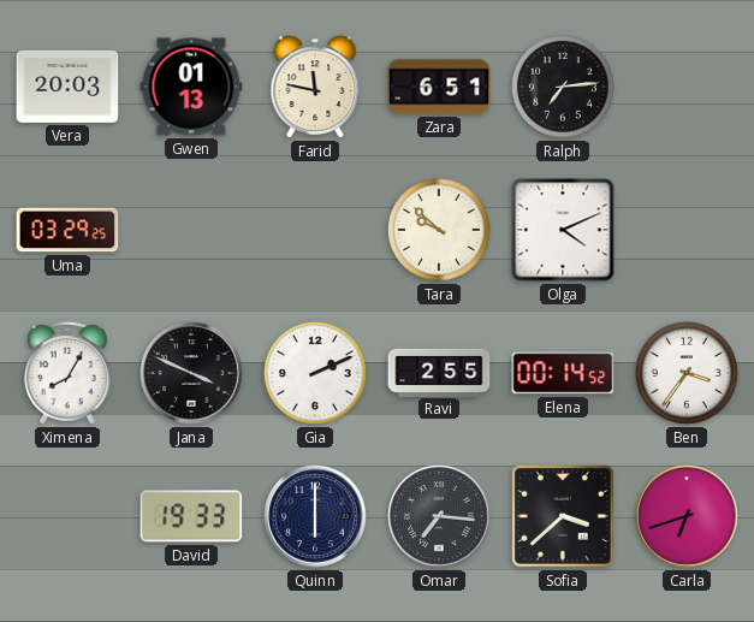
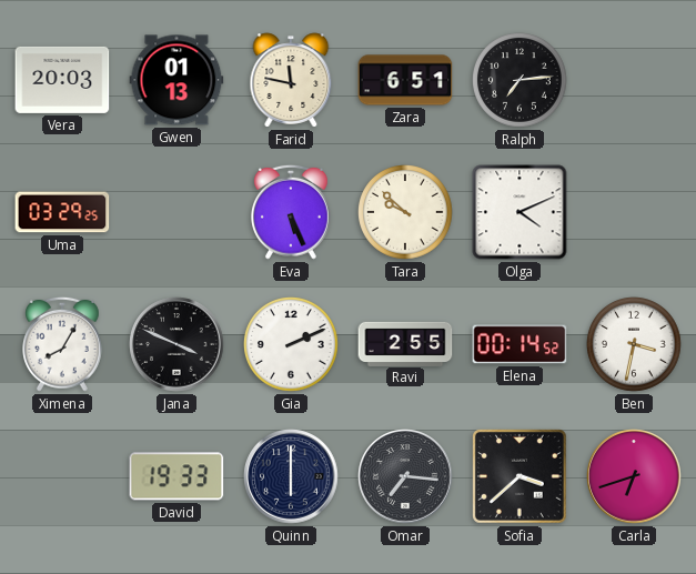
Eva: none -> 5:26
Ben: 3:36 -> 3:32
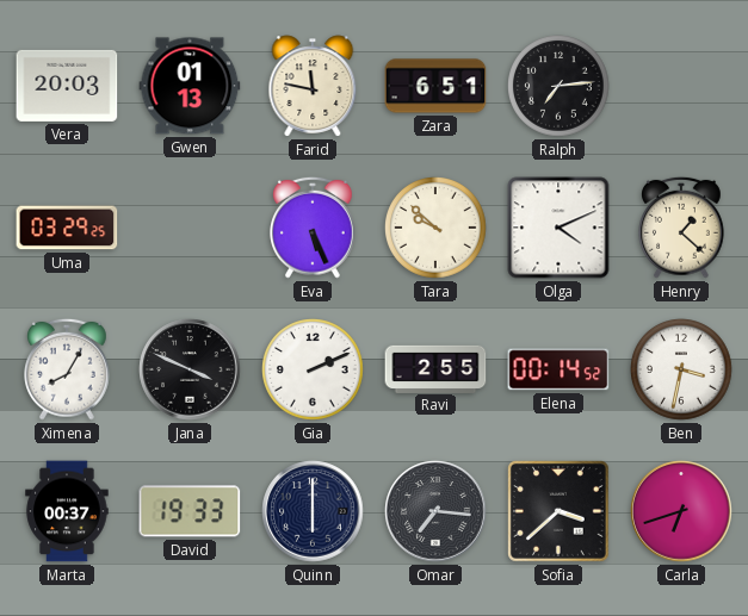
Henry: none -> 1:22
Marta: none -> 00:37
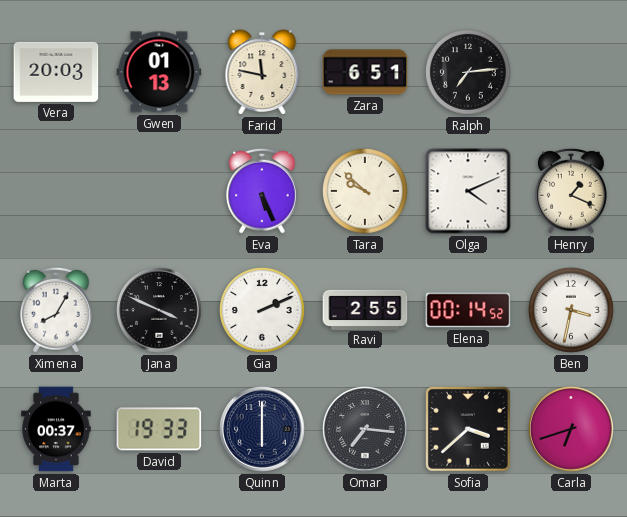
Uma: 03:29 -> none
Henry: 1:22 -> 1:19
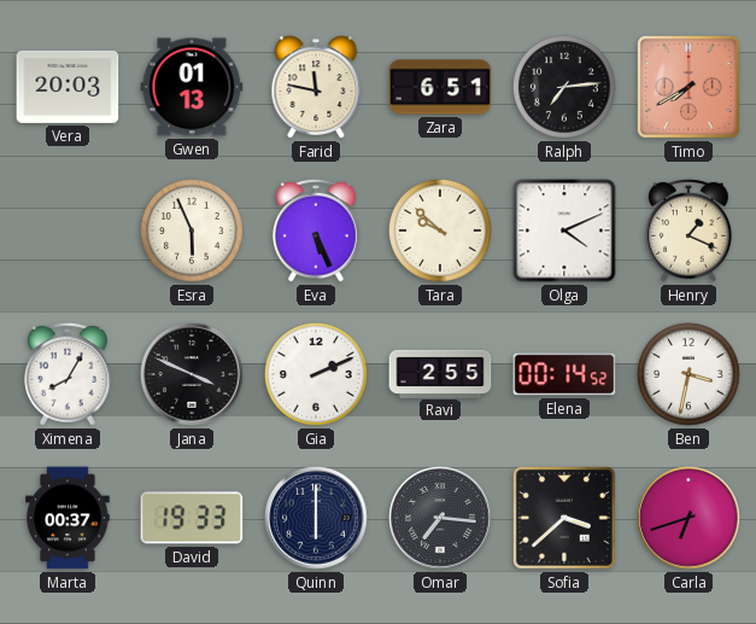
Timo: none -> 7:40
Esra: none -> 5:56
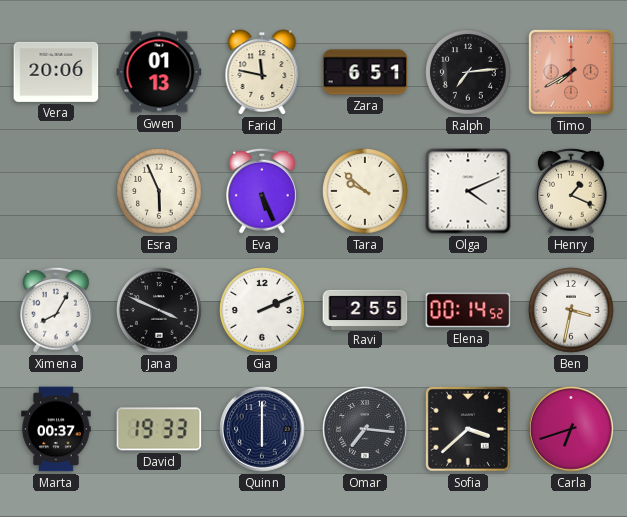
Vera: 20:03 -> 20:06
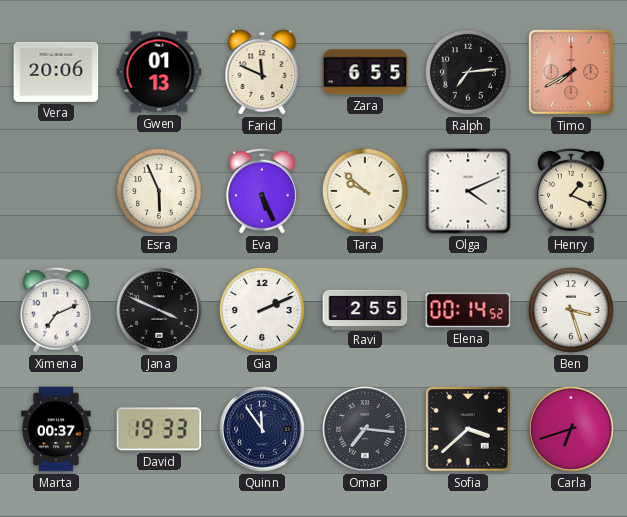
Farid: 11:47 -> 11:49
Zara: 6:51 -> 6:55
Ximena: 8:05 -> 7:11
Ben: 3:32 -> 3:27
Quinn: 6:00 -> 11:54
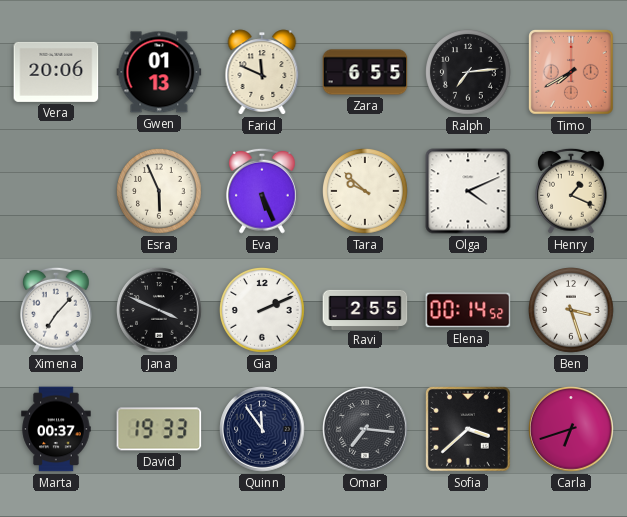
Ximena: 7:11 -> 7:07
